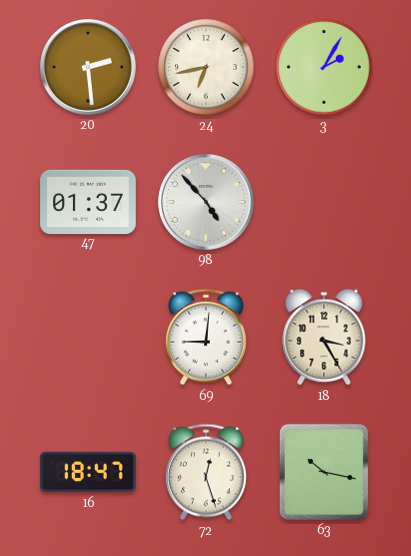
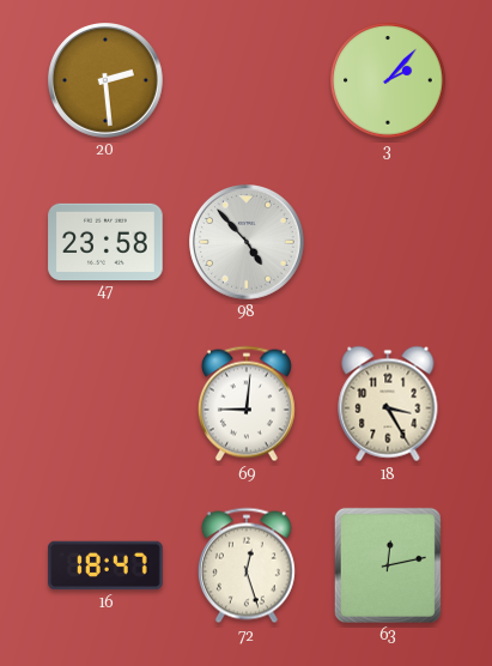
24: 6:43 -> none
3: 2:05 -> 2:07
47: 01:37 -> 23:58
63: 10:17 -> 12:13
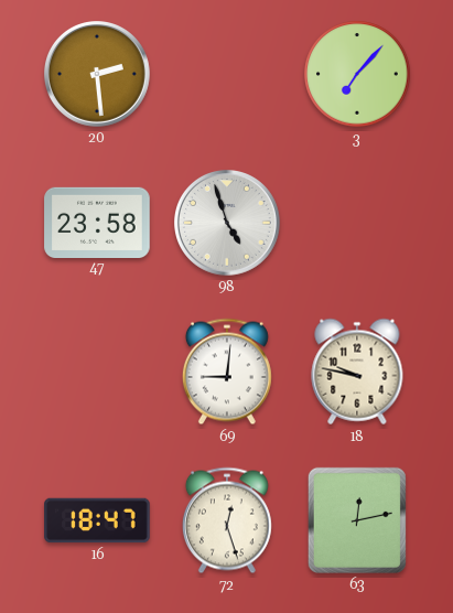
3: 2:07 -> 7:07
98: 4:53 -> 4:57
18: 3:25 -> 9:47
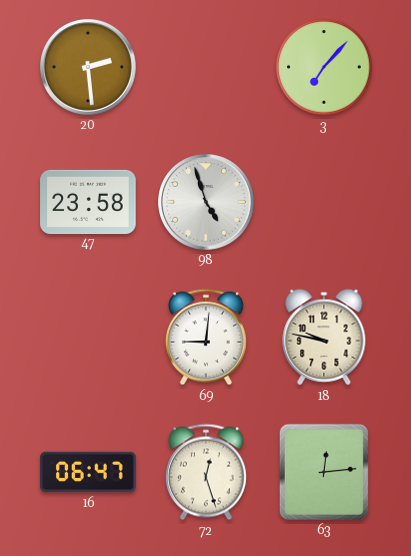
16: 18:47 -> 06:47
63: 12:13 -> 12:14
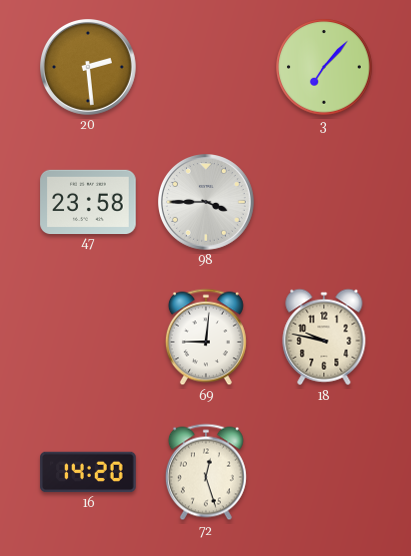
98: 4:57 -> 3:45
16: 06:47 -> 14:20
63: 12:14 -> none
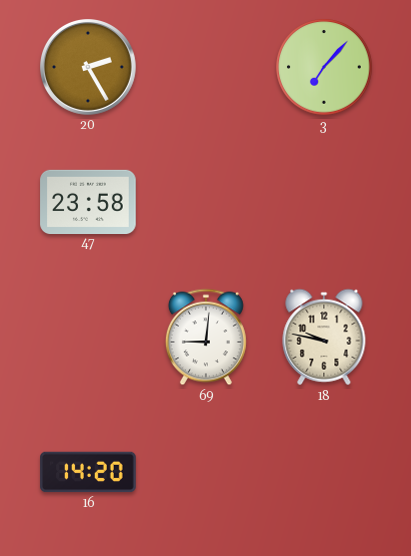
20: 2:29 -> 2:25
98: 3:45 -> none
72: 12:27 -> none
